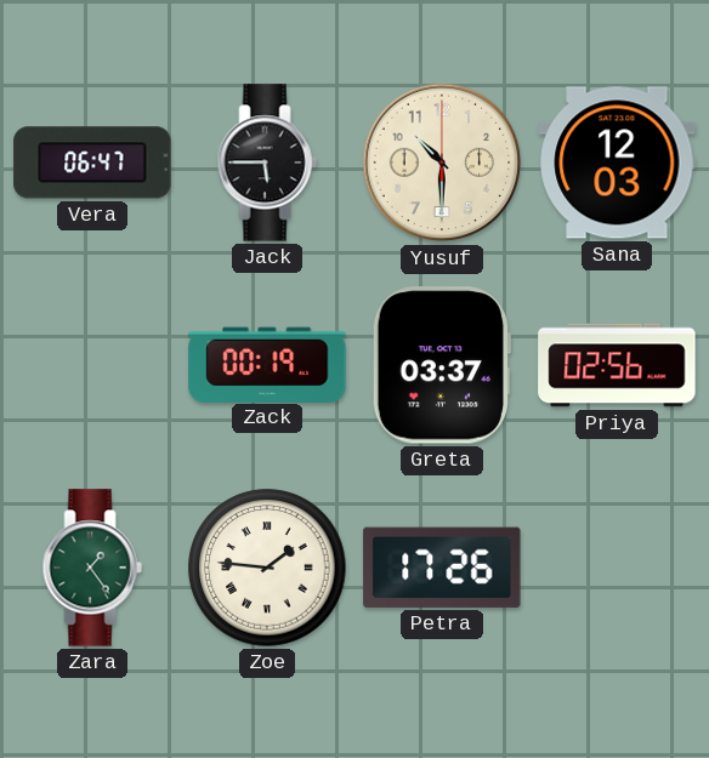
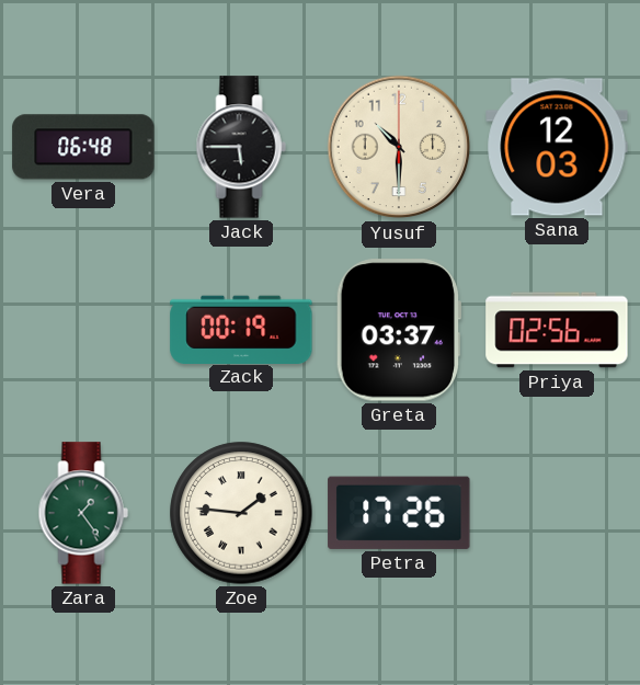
Vera: 06:47 -> 06:48
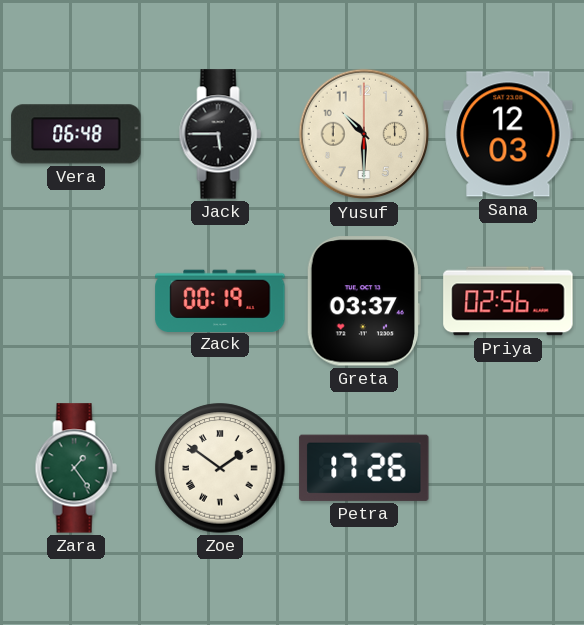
Zoe: 1:46 -> 1:51
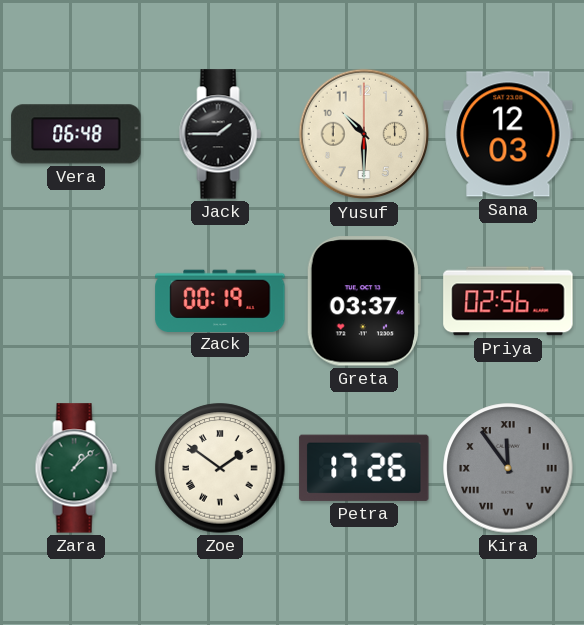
Jack: 5:45 -> 1:45
Zara: 1:24 -> 1:08
Kira: none -> 11:54
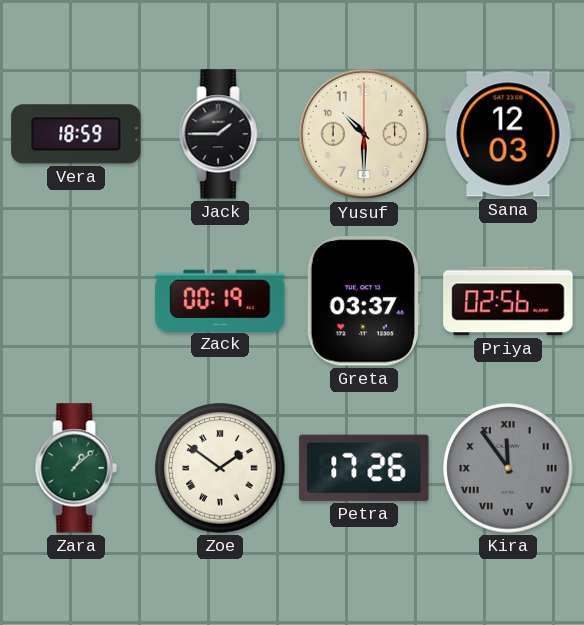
Vera: 06:48 -> 18:59
